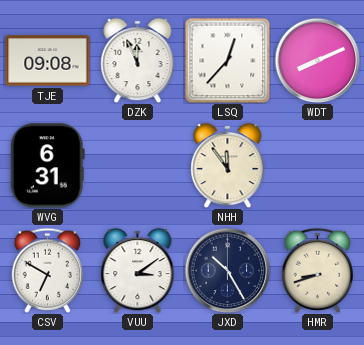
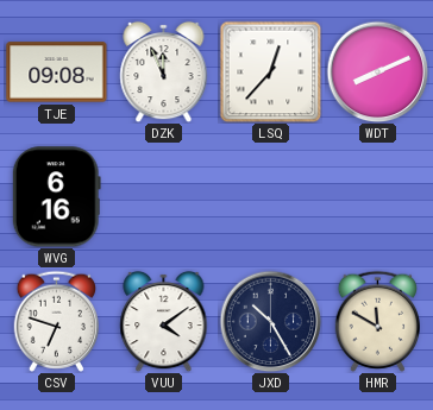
WVG: 6:31 -> 6:16
NHH: 11:54 -> none
CSV: 6:50 -> 6:48
VUU: 3:09 -> 4:09
HMR: 8:42 -> 11:50
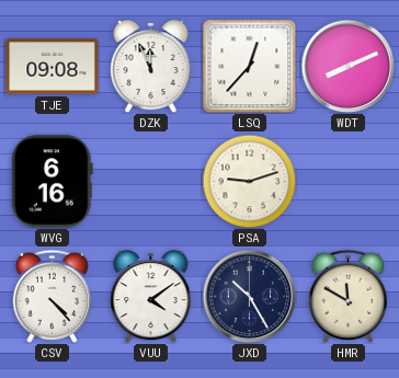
PSA: none -> 9:12
CSV: 6:48 -> 4:23
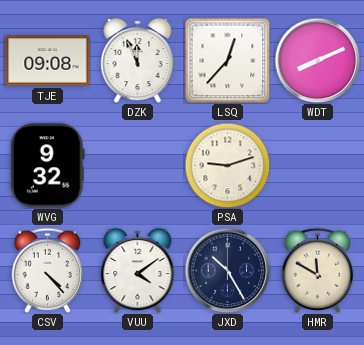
WVG: 6:16 -> 9:32
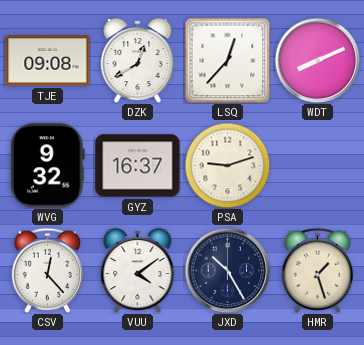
DZK: 11:56 -> 12:40
GYZ: none -> 16:37
CSV: 4:23 -> 12:23
HMR: 11:50 -> 1:27
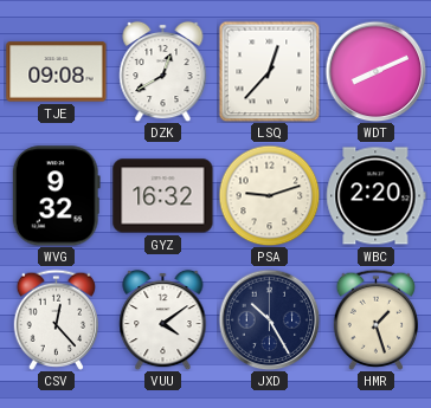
GYZ: 16:37 -> 16:32
WBC: none -> 2:20
